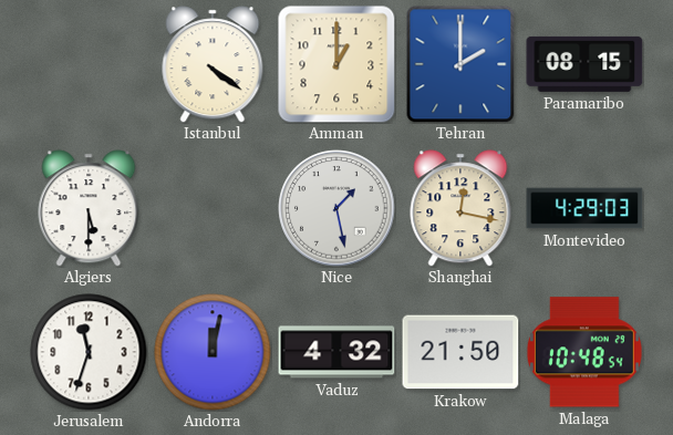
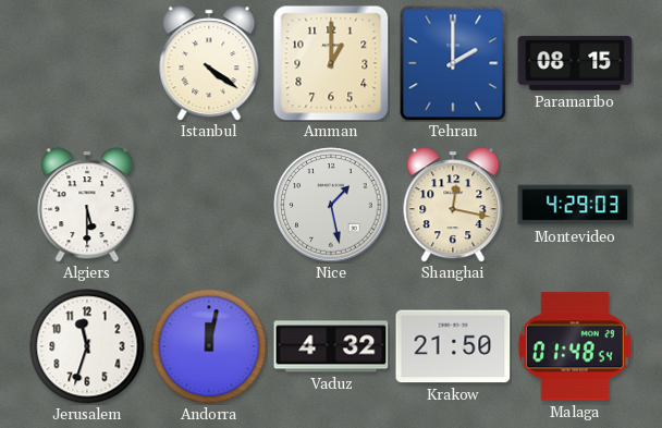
Malaga: 10:48 -> 01:48
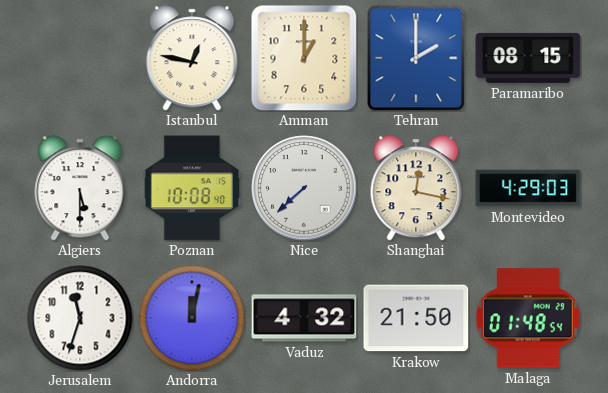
Istanbul: 4:21 -> 12:47
Poznan: none -> 10:08
Nice: 1:28 -> 7:38
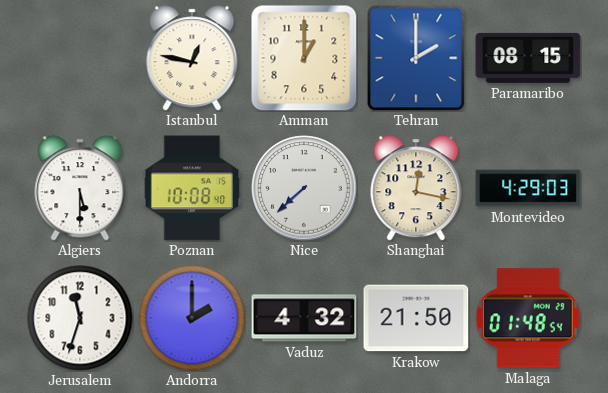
Andorra: 12:02 -> 2:00
